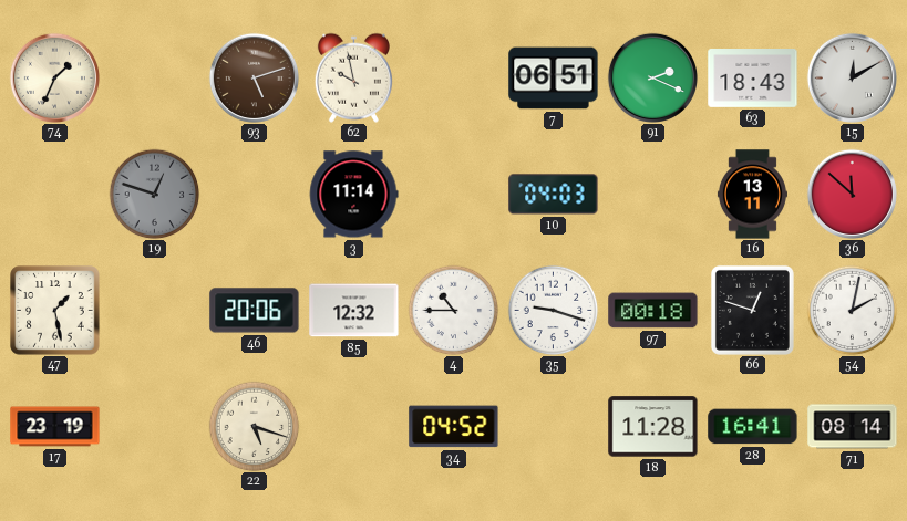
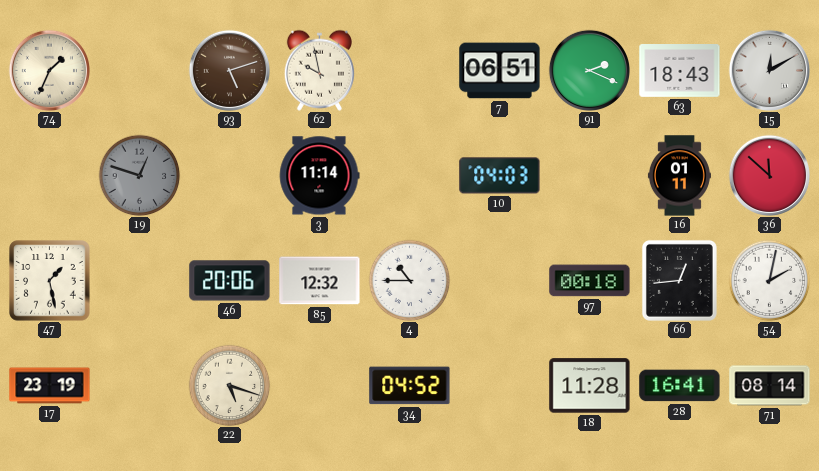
16: 13:11 -> 01:11
35: 9:18 -> none
66: 12:48 -> 12:44
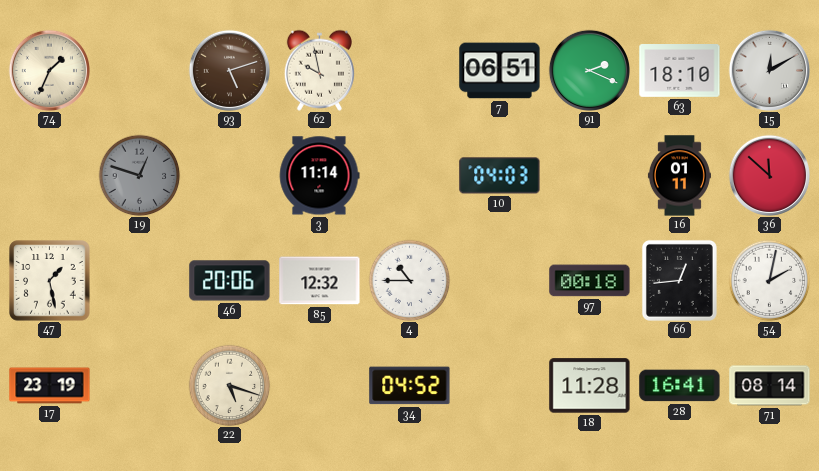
63: 18:43 -> 18:10
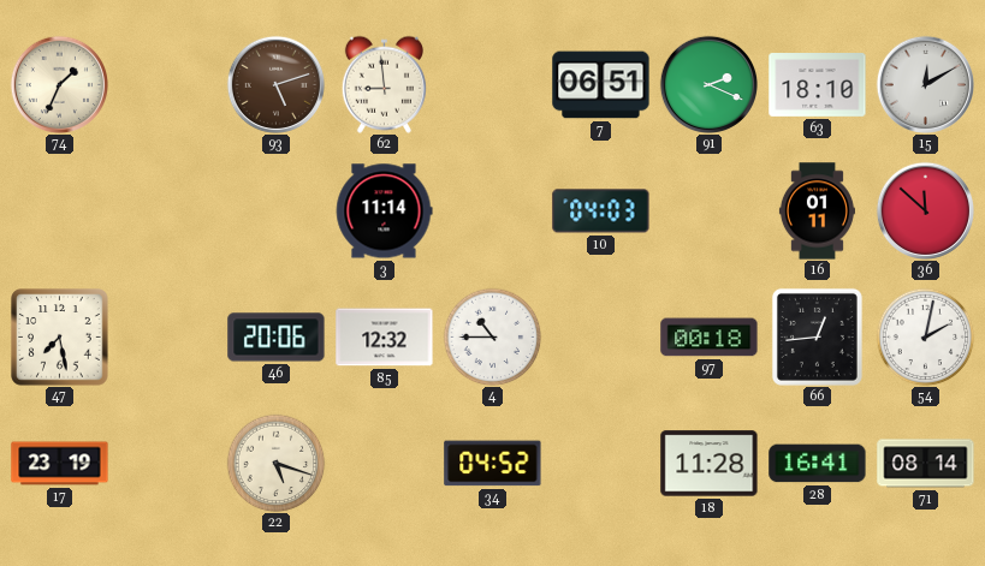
62: 9:58 -> 8:59
19: 12:48 -> none
47: 1:28 -> 7:28
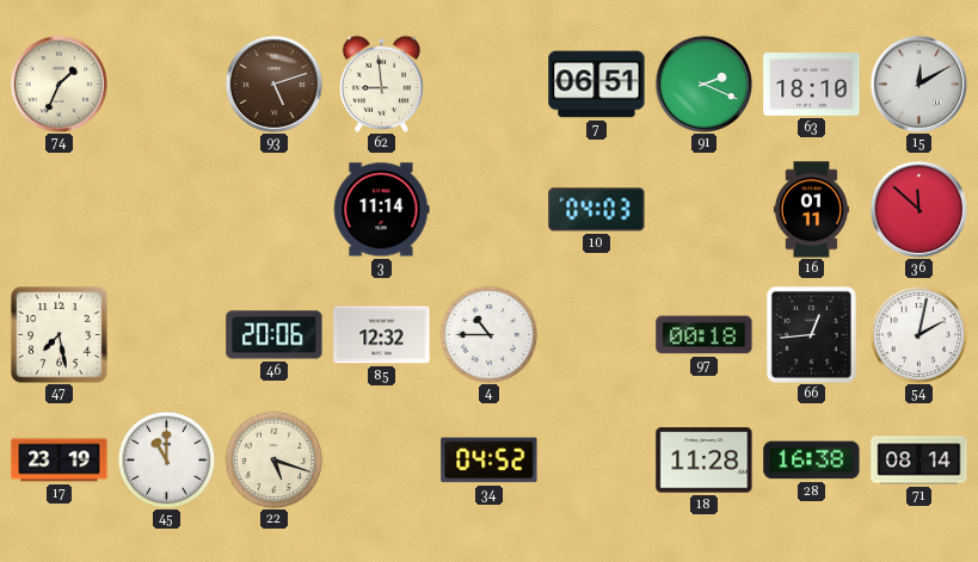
45: none -> 11:00
28: 16:41 -> 16:38
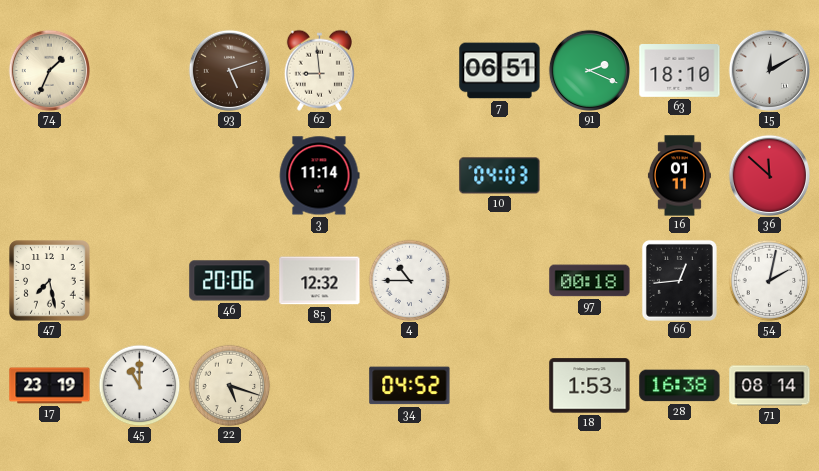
18: 11:28 -> 1:53
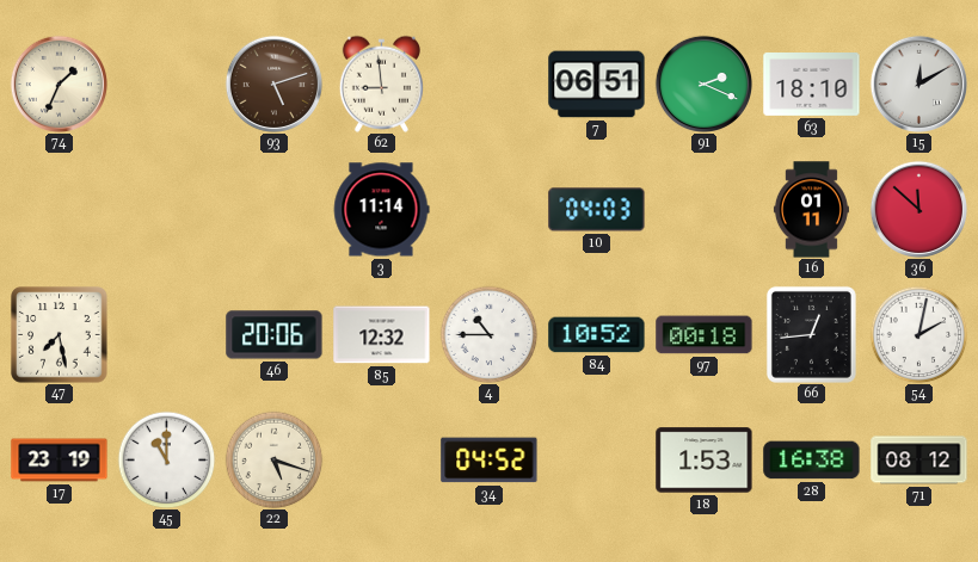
84: none -> 10:52
71: 08:14 -> 08:12
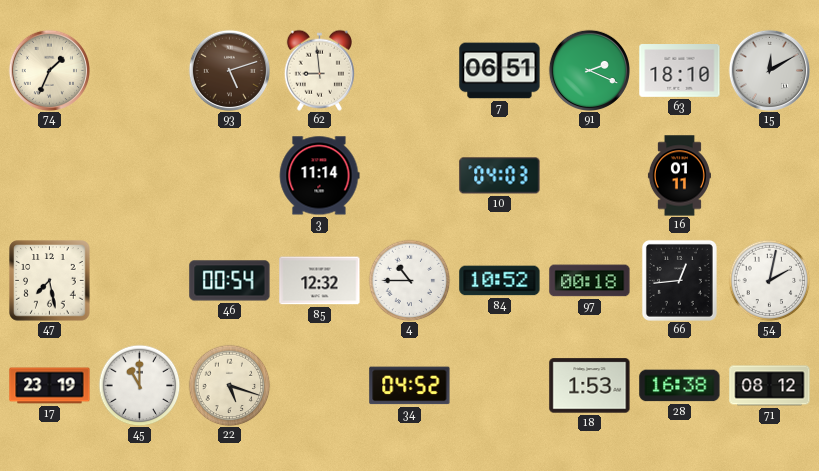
36: 11:52 -> none
46: 20:06 -> 00:54
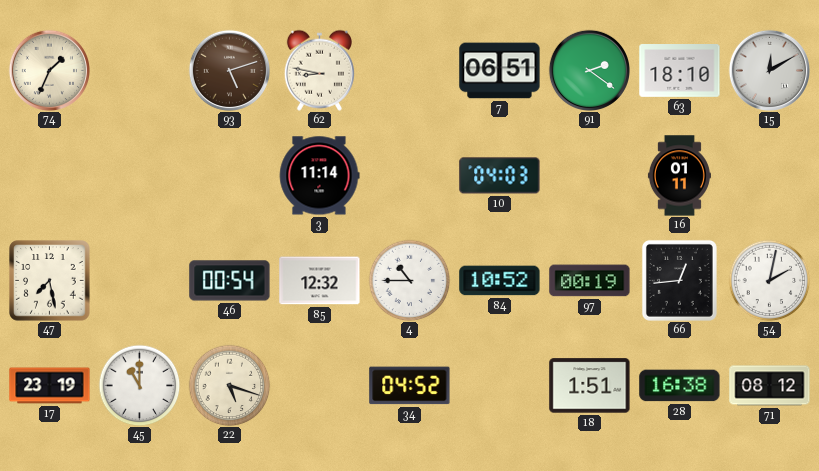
62: 8:59 -> 8:47
91: 2:19 -> 2:21
97: 00:18 -> 00:19
18: 1:53 -> 1:51
